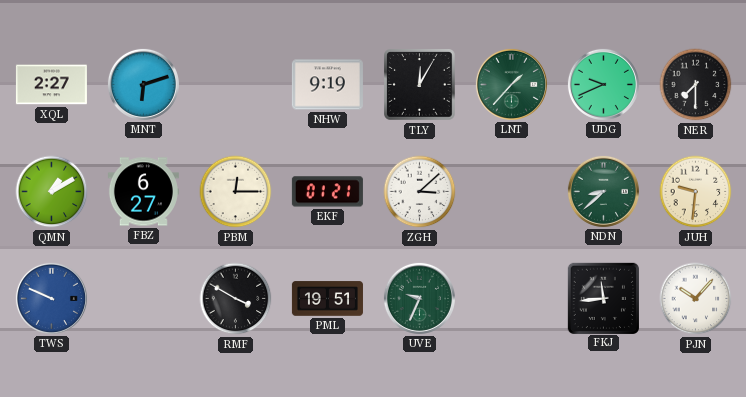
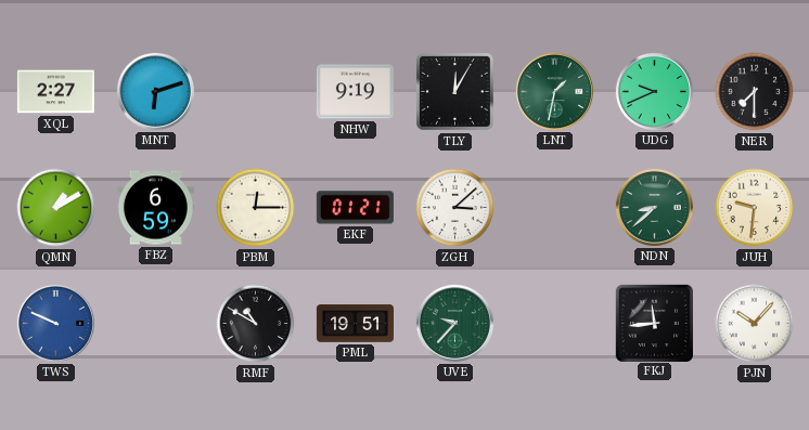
LNT: 1:37 -> 1:32
FBZ: 6:27 -> 6:59
RMF: 3:50 -> 10:50
UVE: 9:34 -> 9:37
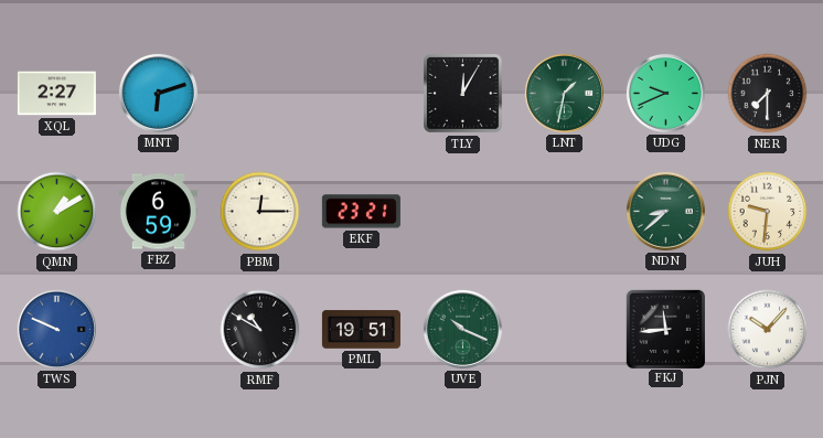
NHW: 9:19 -> none
EKF: 01:21 -> 23:21
ZGH: 3:08 -> none
UVE: 9:37 -> 10:19
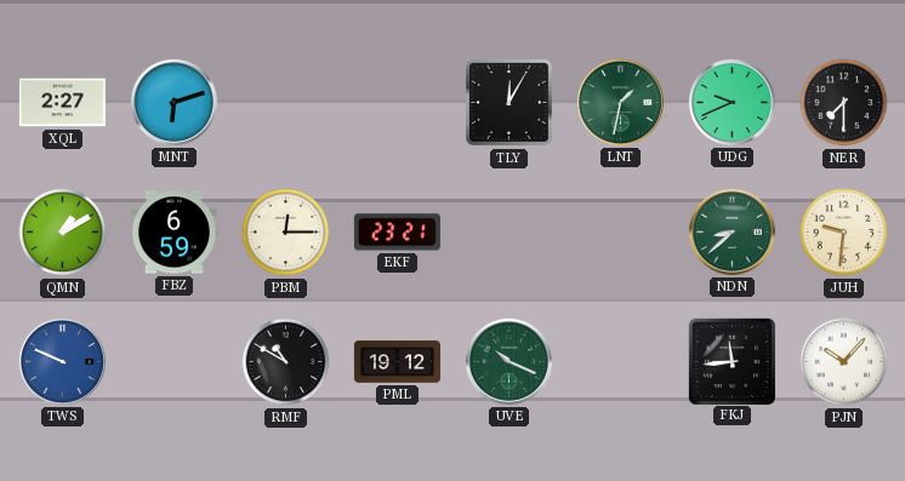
PML: 19:51 -> 19:12
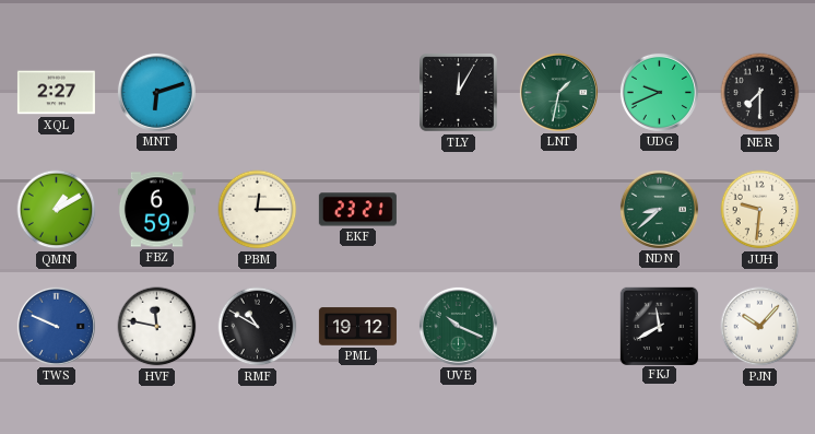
HVF: none -> 11:47
FKJ: 11:44 -> 11:40
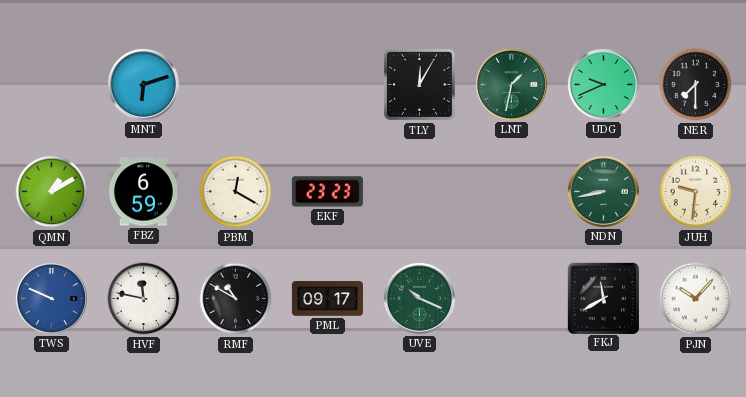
XQL: 2:27 -> none
PBM: 12:15 -> 12:20
EKF: 23:21 -> 23:23
NDN: 8:38 -> 8:43
PML: 19:12 -> 09:17
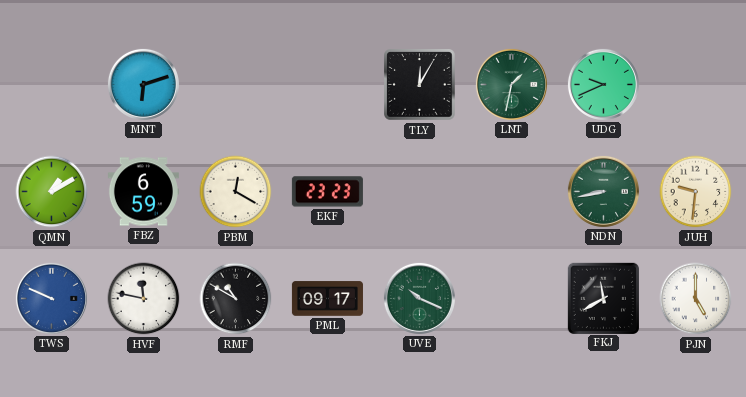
NER: 7:30 -> none
PJN: 10:07 -> 5:00
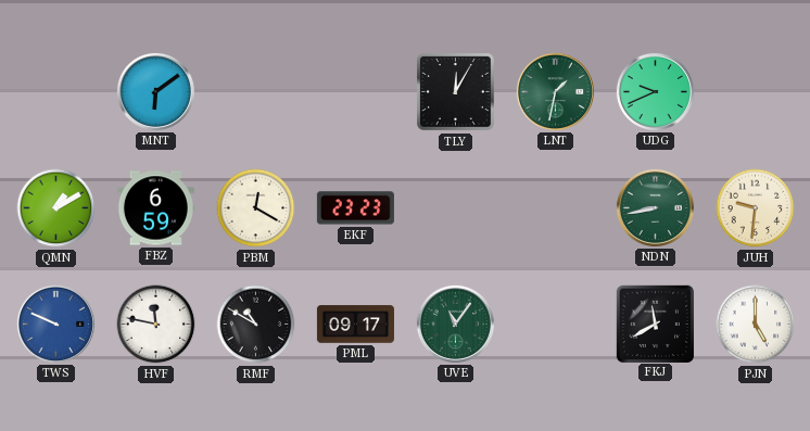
MNT: 6:12 -> 6:09
UVE: 10:19 -> 11:06
